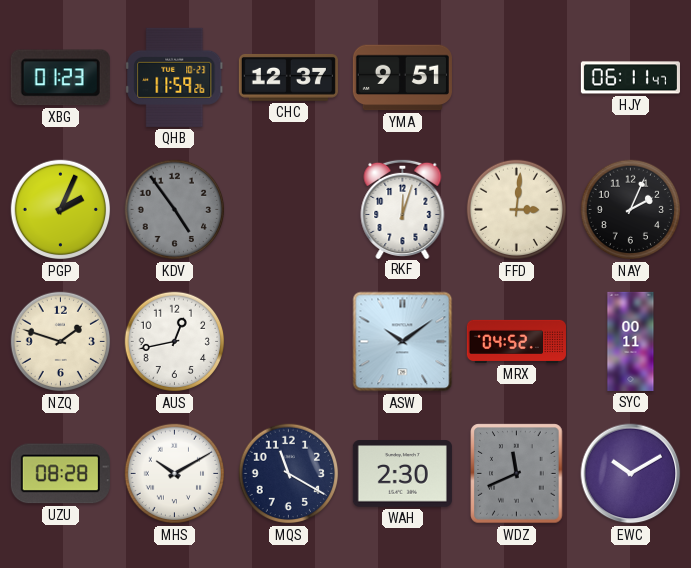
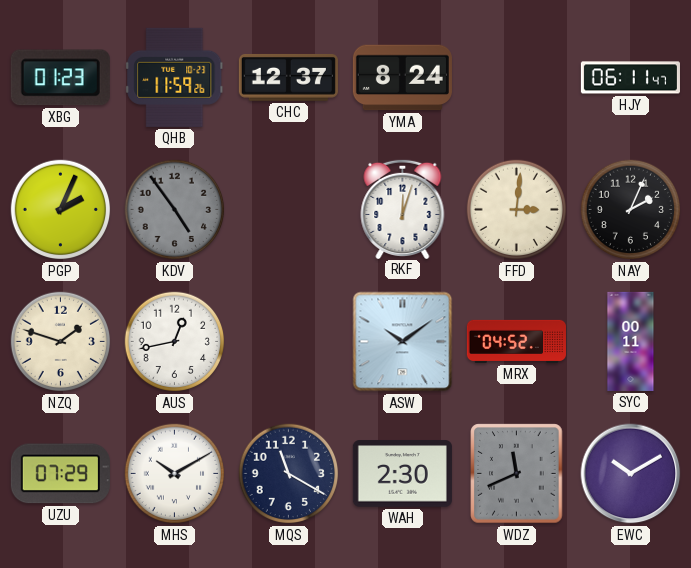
YMA: 9:51 -> 8:24
UZU: 08:28 -> 07:29
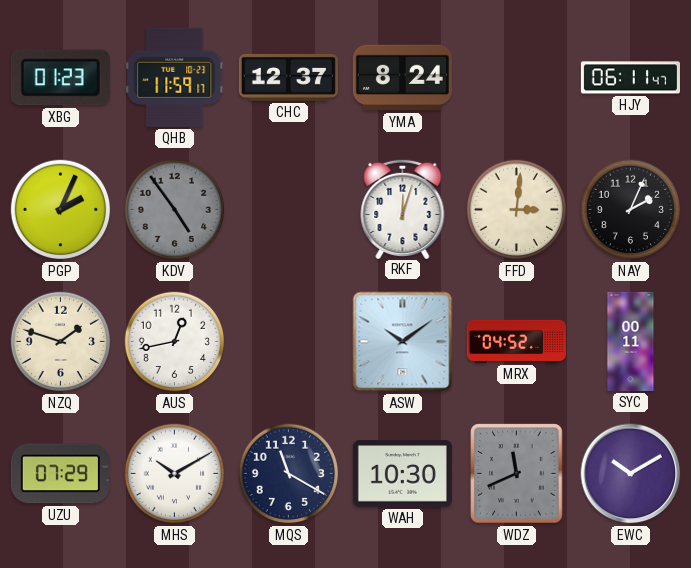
QHB: 11:59:26 -> 11:59:17
WAH: 2:30 -> 10:30
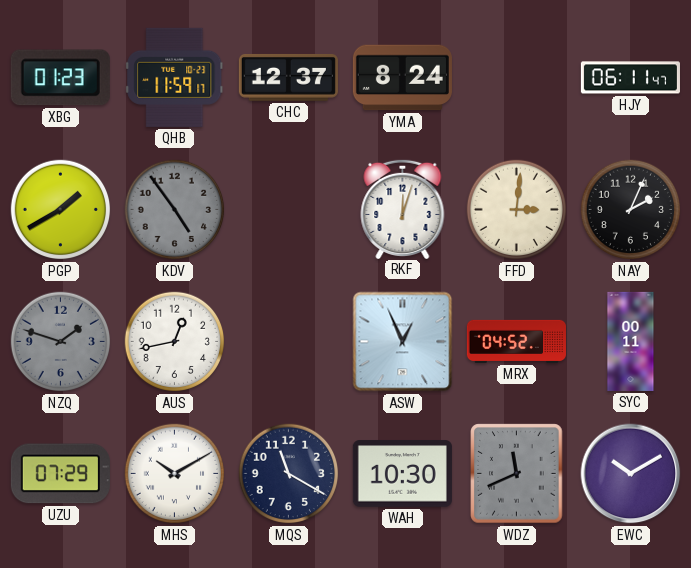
PGP: 2:04 -> 1:40
NZQ dial: cream -> grey
ASW: 10:09 -> 12:56
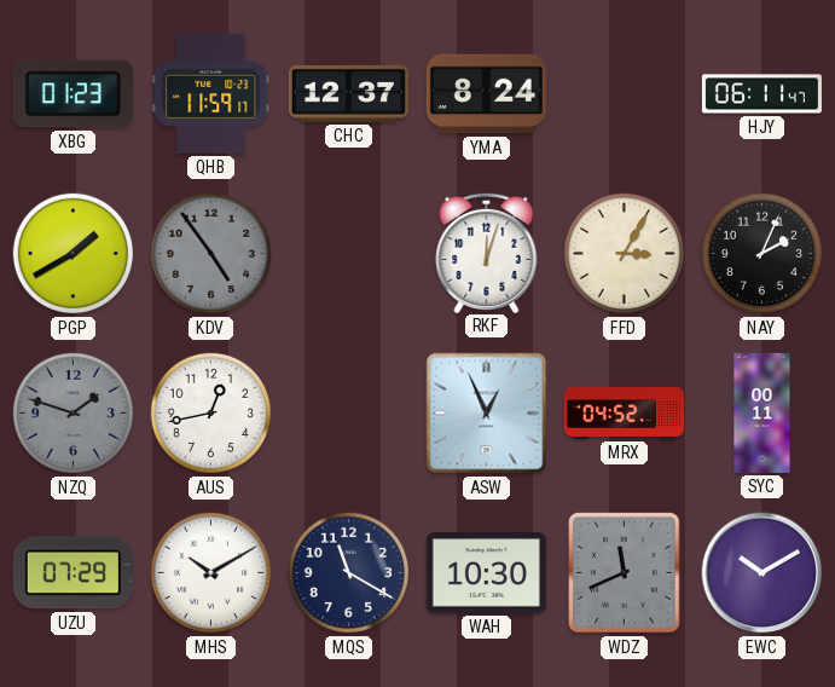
FFD: 3:01 -> 3:05
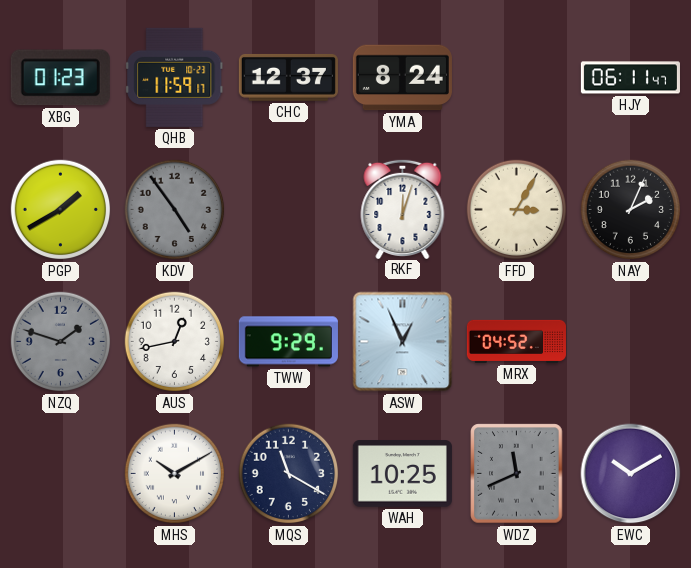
TWW: none -> 9:29
SYC: 00:11 -> none
UZU: 07:29 -> none
WAH: 10:30 -> 10:25
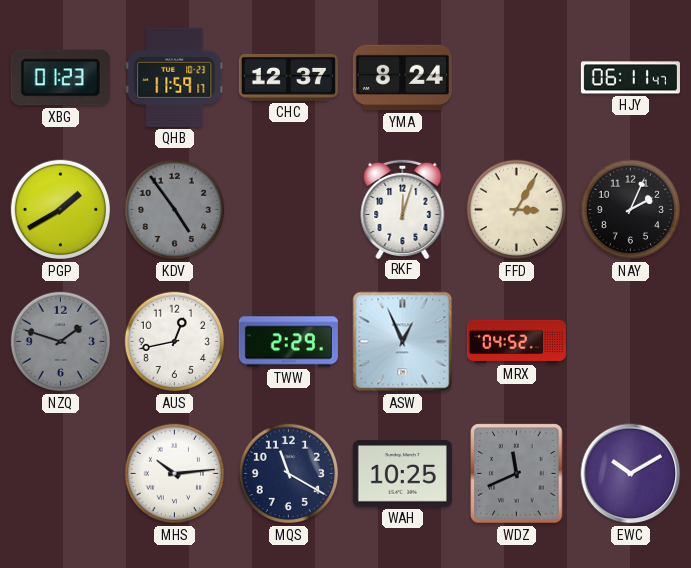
TWW: 9:29 -> 2:29
MHS: 10:10 -> 10:14
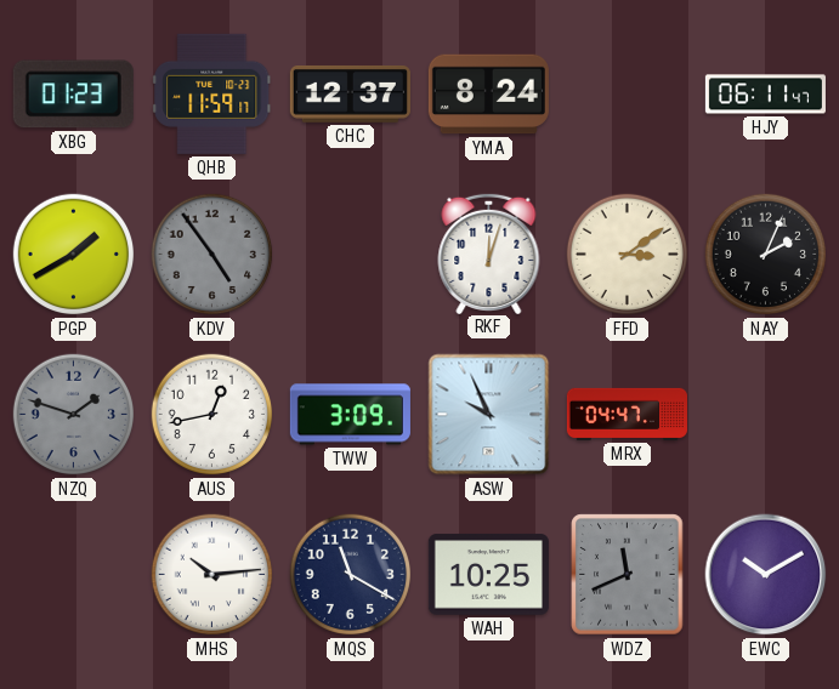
FFD: 3:05 -> 3:09
TWW: 2:29 -> 3:09
ASW: 12:56 -> 9:56
MRX: 04:52 -> 04:47
